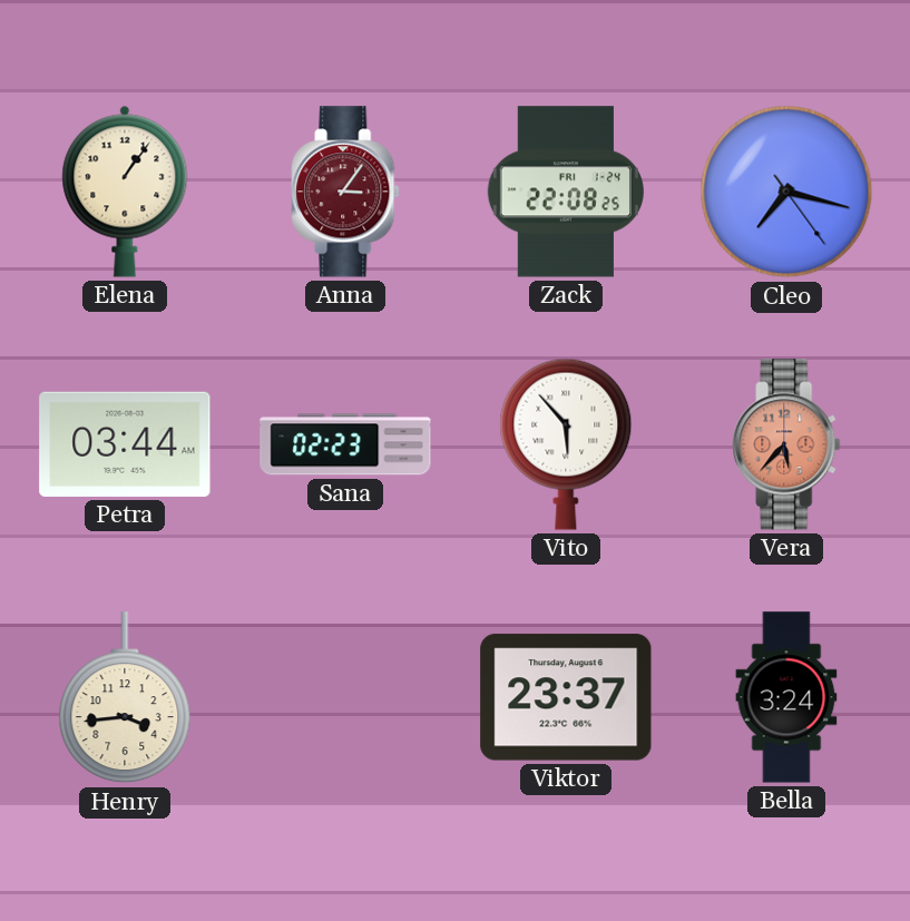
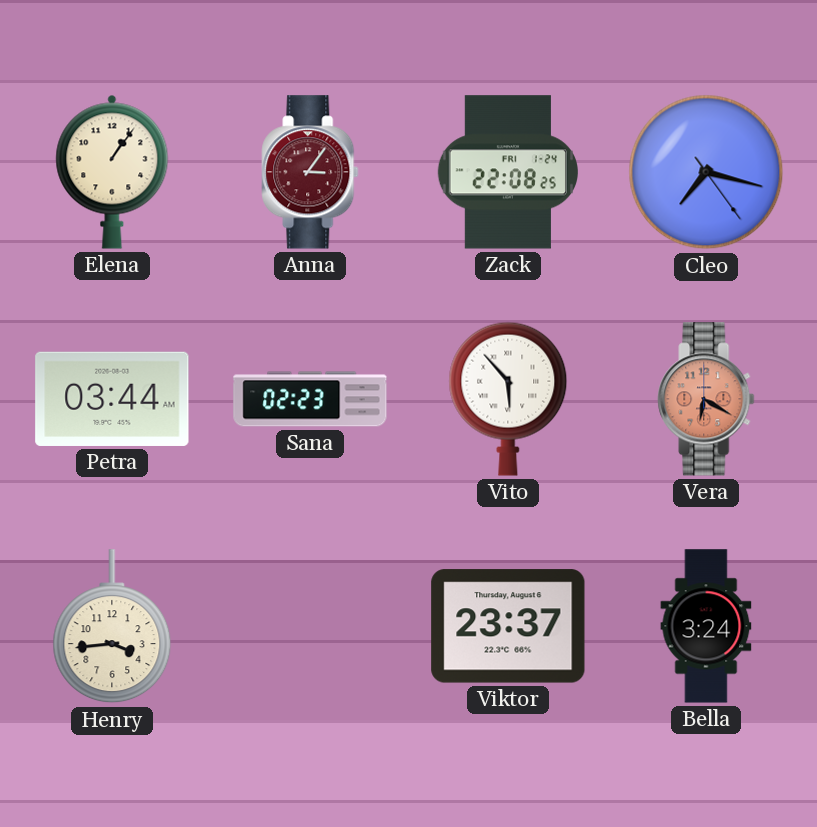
Vera: 5:37 -> 6:20
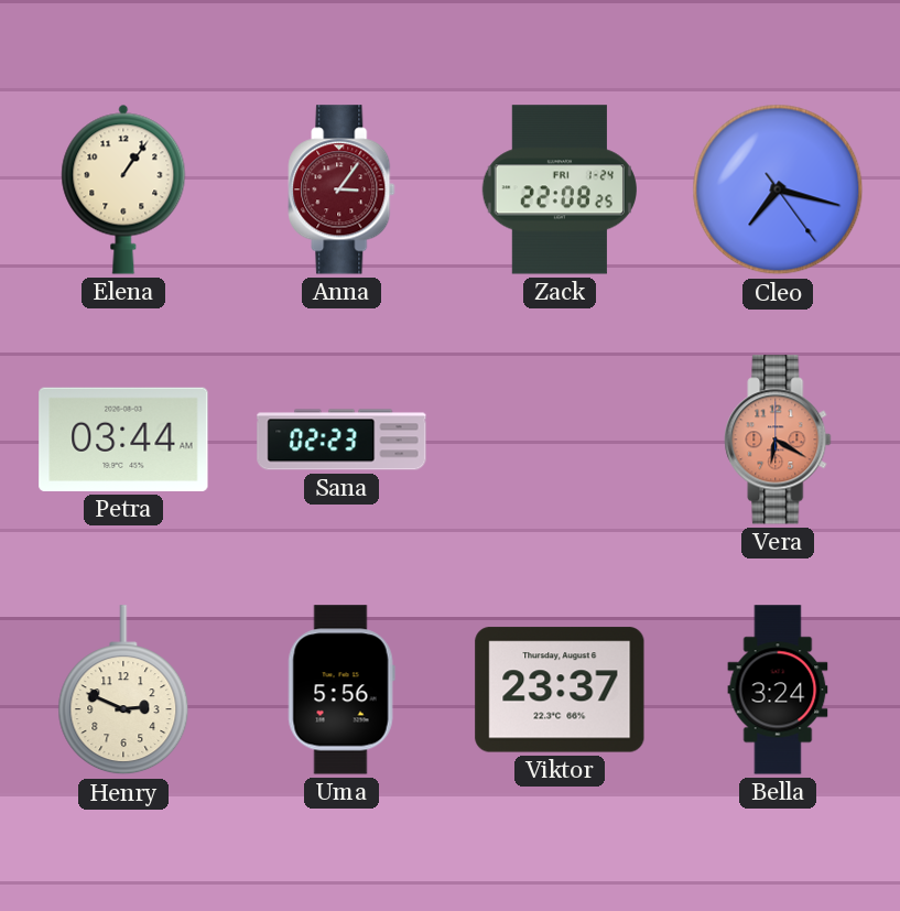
Vito: 5:53 -> none
Henry: 3:44 -> 2:49
Uma: none -> 5:56
